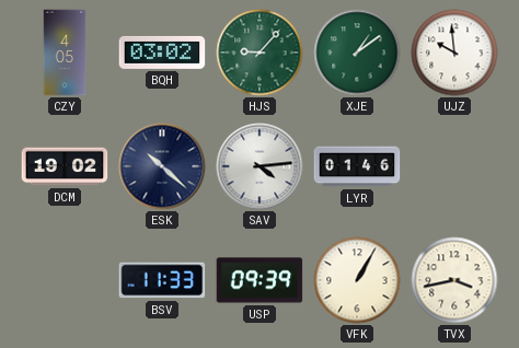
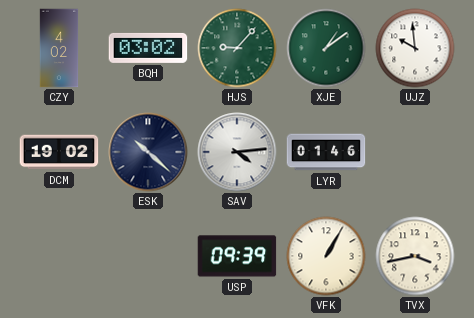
CZY: 4:05 -> 4:02
BSV: 11:33 -> none
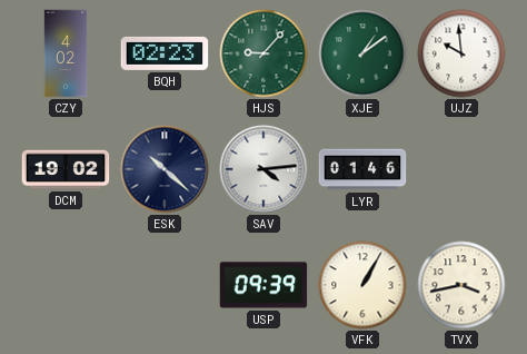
BQH: 03:02 -> 02:23
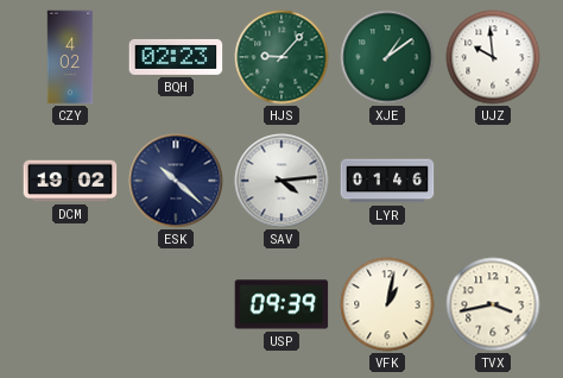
VFK: 1:05 -> 1:02
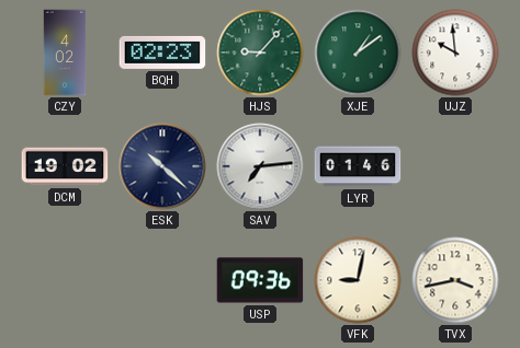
SAV: 4:14 -> 7:14
USP: 09:39 -> 09:36
VFK: 1:02 -> 9:02
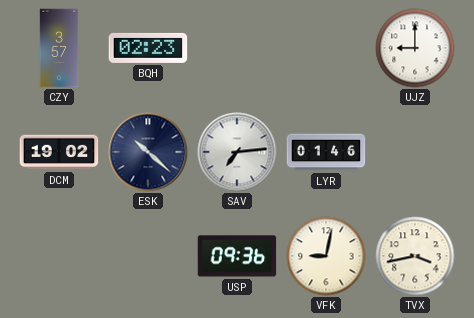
CZY: 4:02 -> 3:57
HJS: 9:07 -> none
XJE: 1:09 -> none
UJZ: 9:59 -> 9:00
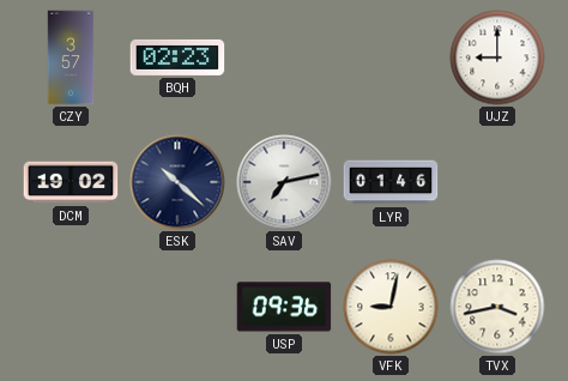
SAV: 7:14 -> 7:13
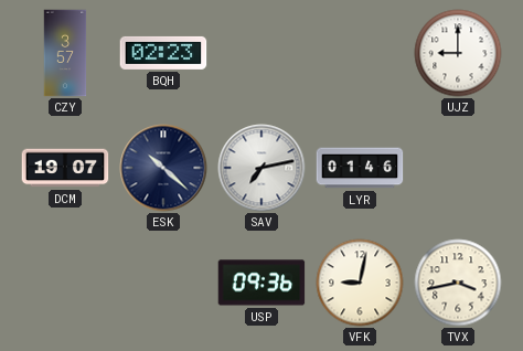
DCM: 19:02 -> 19:07
